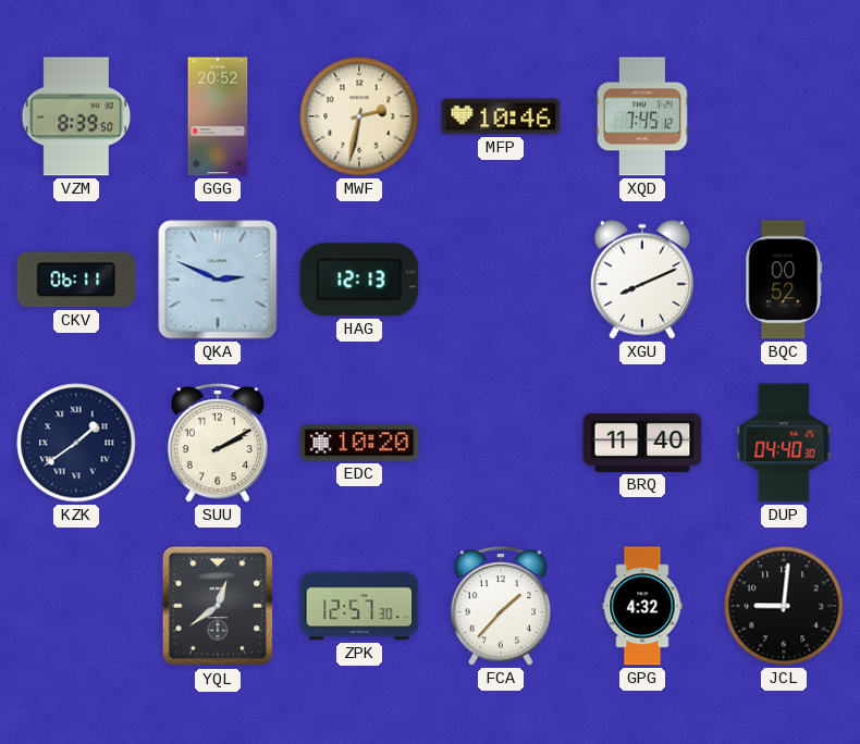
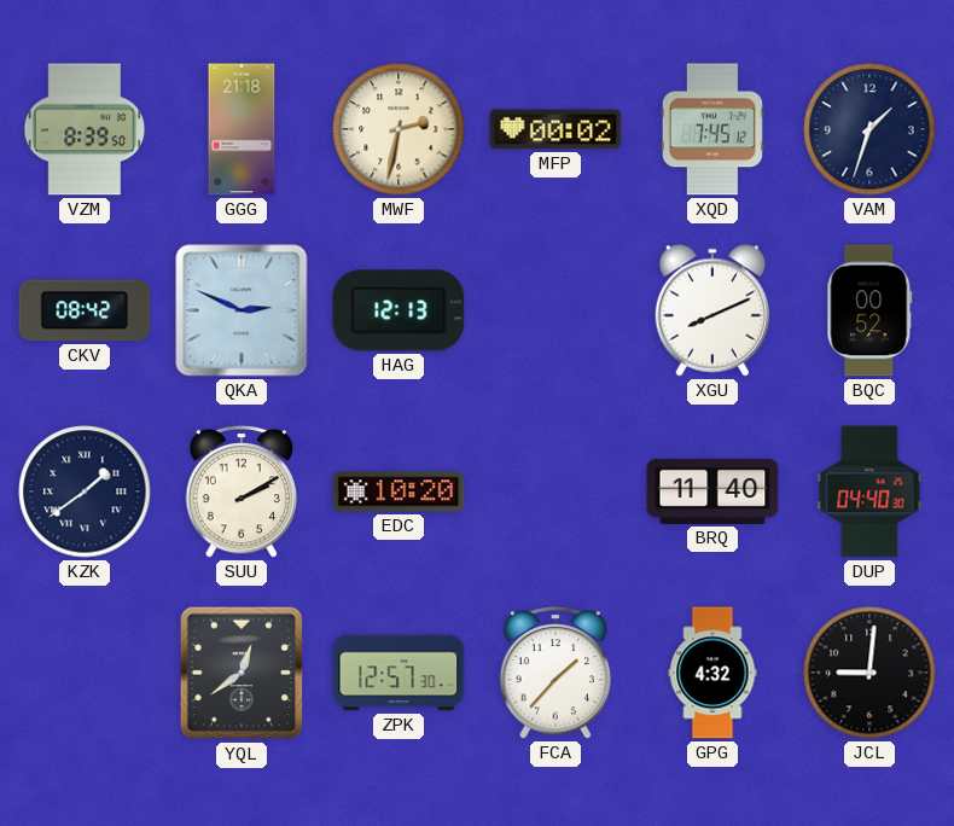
GGG: 20:52 -> 21:18
MFP: 10:46 -> 00:02
VAM: none -> 1:33
CKV: 06:11 -> 08:42
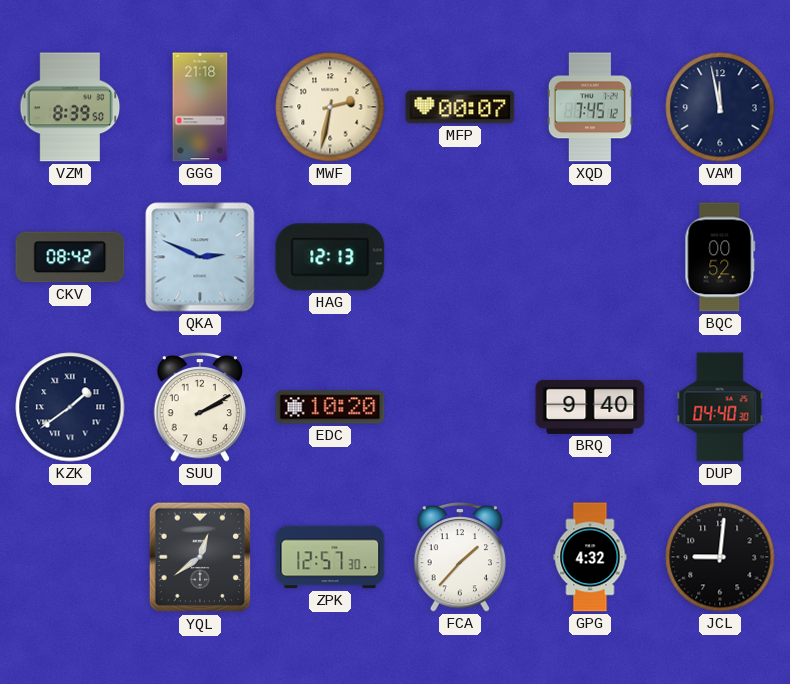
MFP: 00:02 -> 00:07
VAM: 1:33 -> 11:58
XGU: 8:11 -> none
BRQ: 11:40 -> 9:40
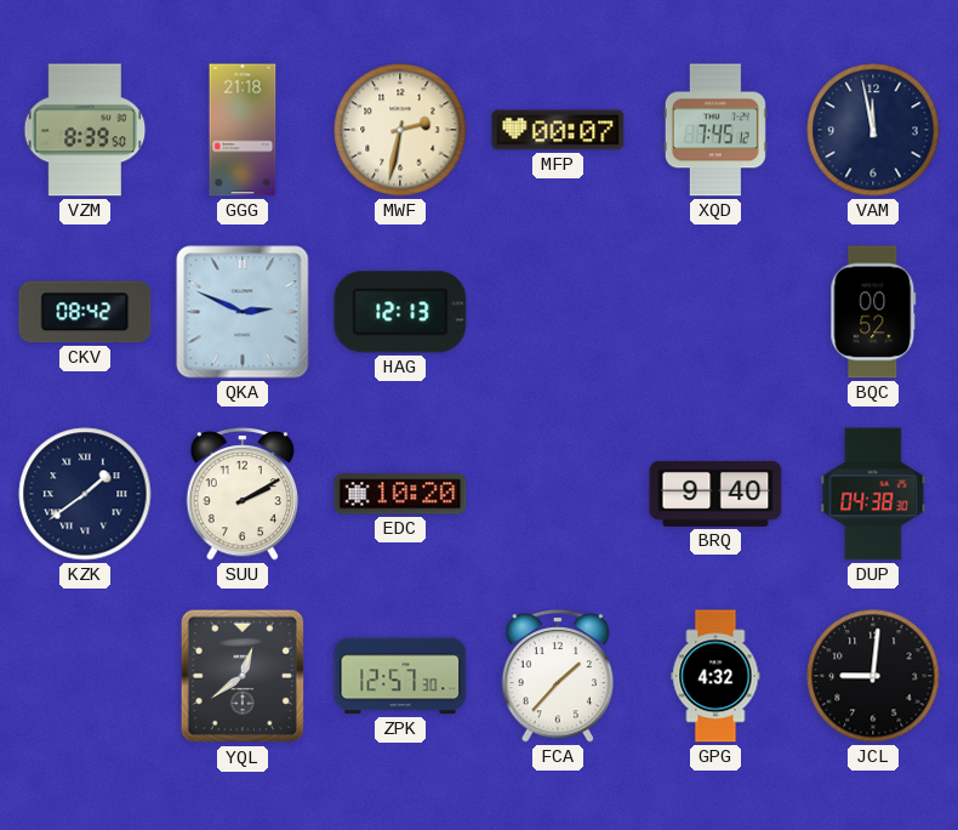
DUP: 04:40 -> 04:38
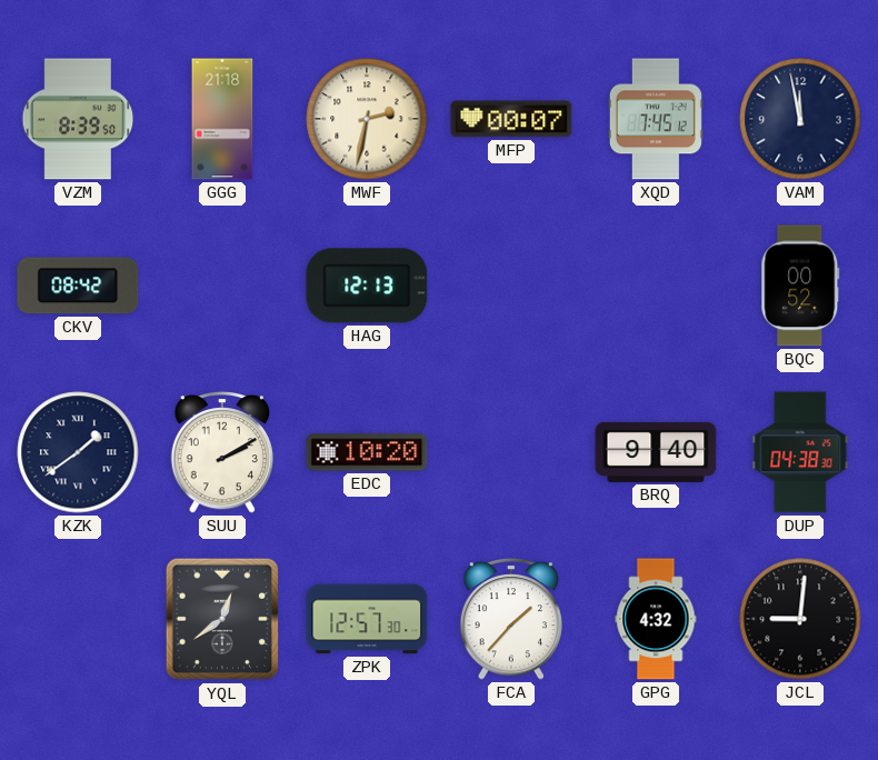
QKA: 2:49 -> none
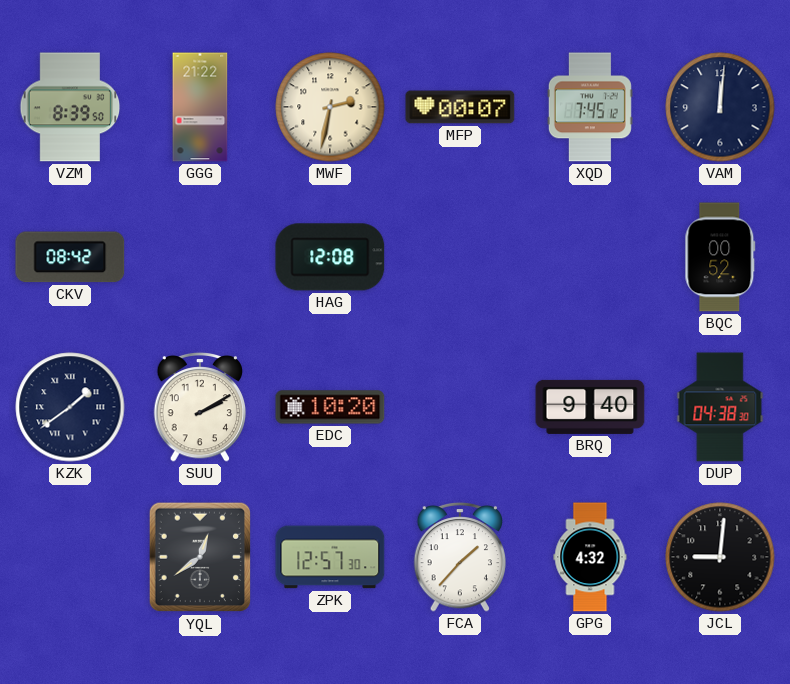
GGG: 21:18 -> 21:22
VAM: 11:58 -> 12:01
HAG: 12:13 -> 12:08
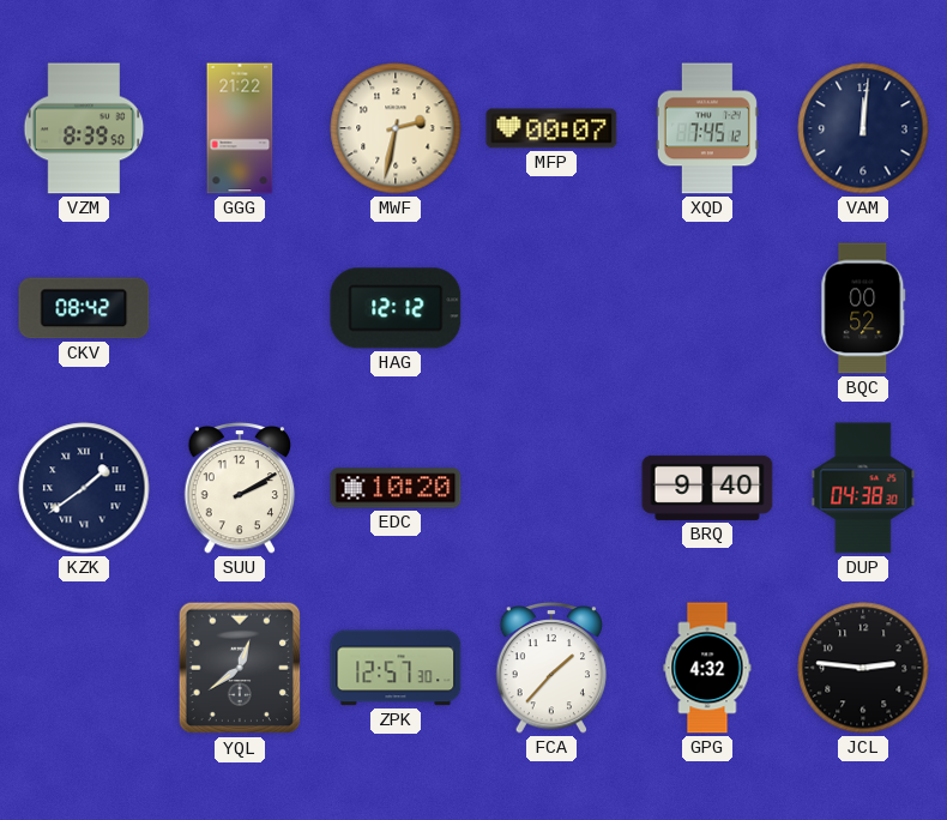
HAG: 12:08 -> 12:12
JCL: 9:01 -> 2:46
